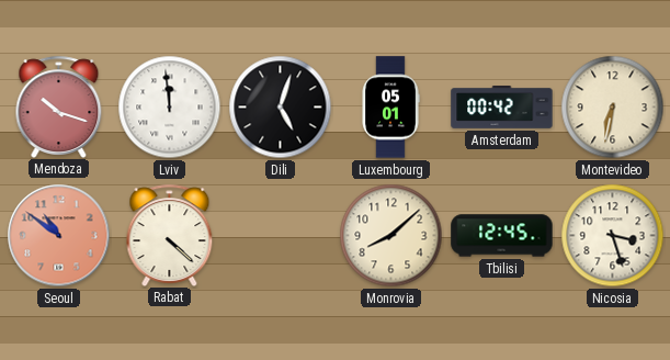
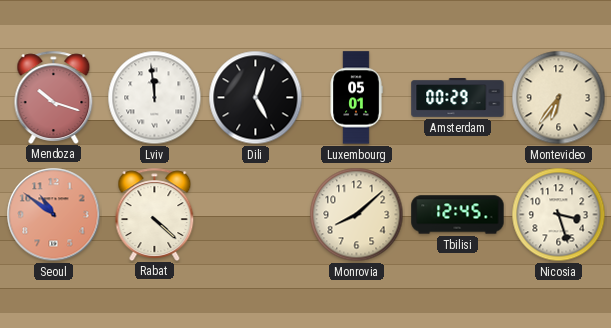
Amsterdam: 00:42 -> 00:29
Montevideo: 6:32 -> 6:36
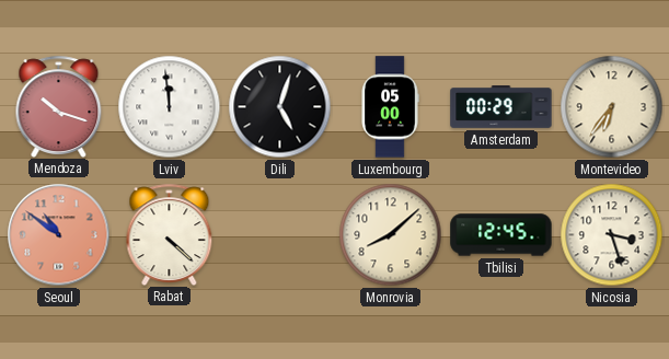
Luxembourg: 05:01 -> 05:00
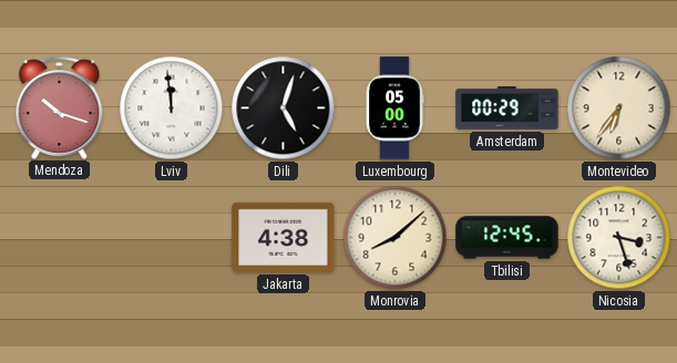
Seoul: 10:51 -> none
Rabat: 4:22 -> none
Jakarta: none -> 4:38
